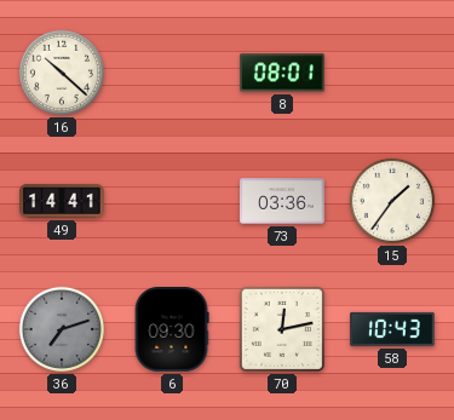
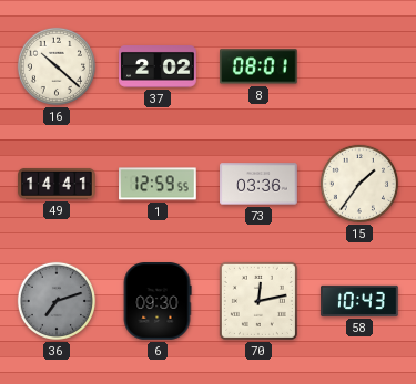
37: none -> 2:02
1: none -> 12:59
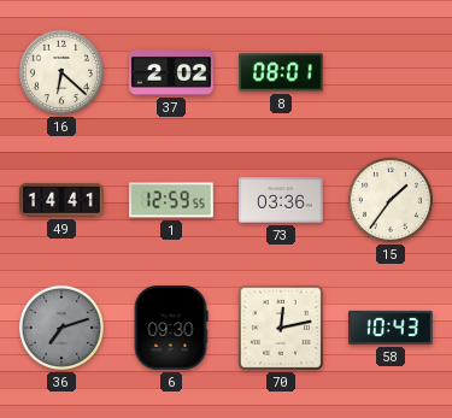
16: 10:22 -> 6:22
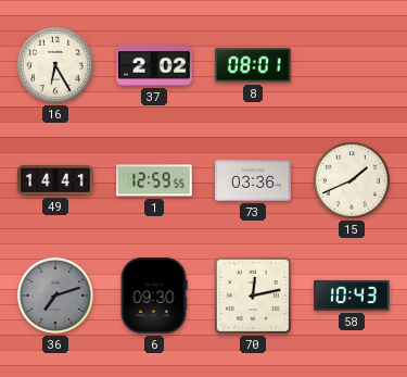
16: 6:22 -> 6:25
15: 1:36 -> 1:41
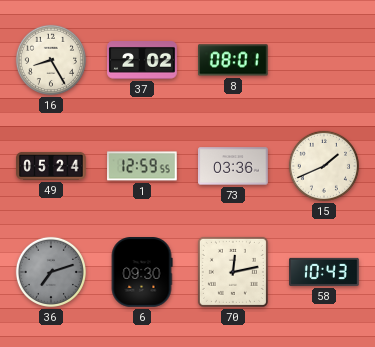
16: 6:25 -> 8:25
49: 14:41 -> 05:24
